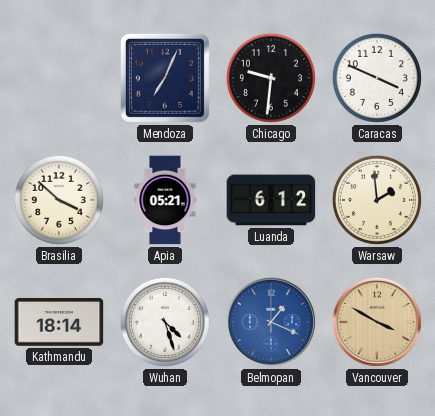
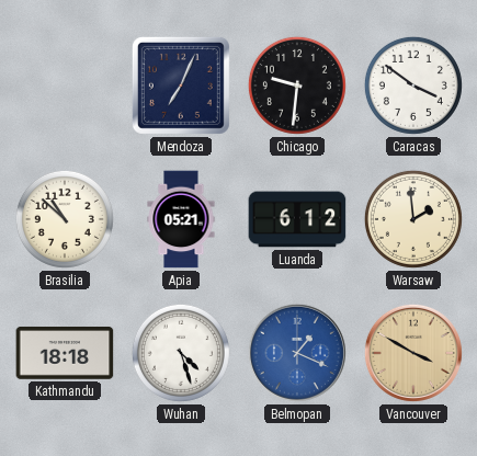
Caracas: 3:49 -> 3:51
Brasilia: 3:52 -> 10:52
Kathmandu: 18:14 -> 18:18
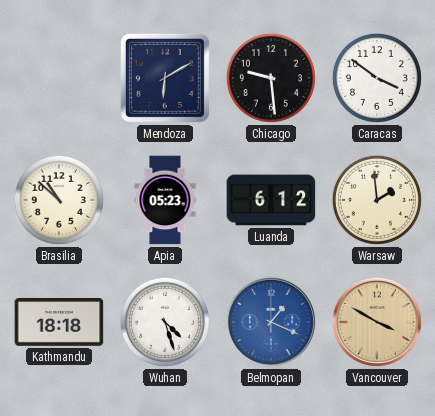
Mendoza: 7:04 -> 6:10
Chicago: 9:31 -> 9:29
Apia: 05:21 -> 05:23
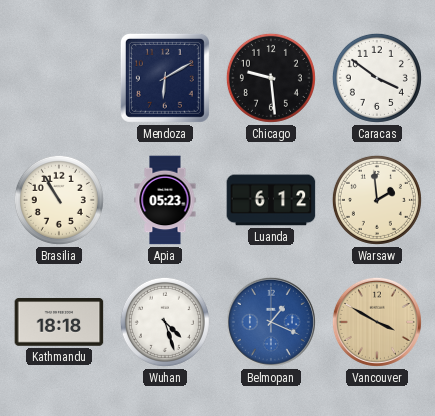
Brasilia: 10:52 -> 10:55
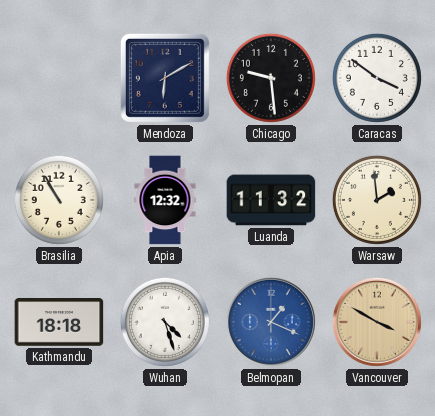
Apia: 05:23 -> 12:32
Luanda: 6:12 -> 11:32
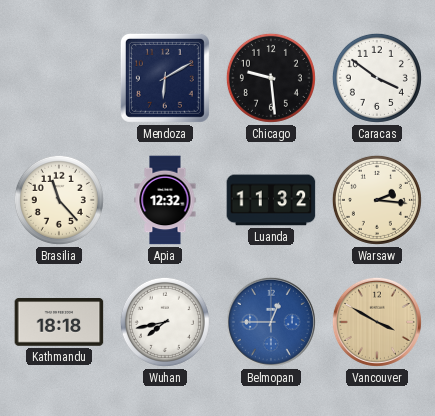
Brasilia: 10:55 -> 11:23
Warsaw: 1:59 -> 2:16
Wuhan: 4:27 -> 7:43
Belmopan: 1:19 -> 12:45
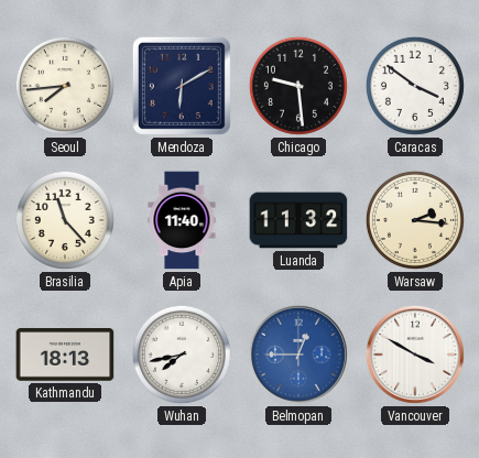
Seoul: none -> 7:44
Apia: 12:32 -> 11:40
Kathmandu: 18:18 -> 18:13
Vancouver dial: champagne -> white
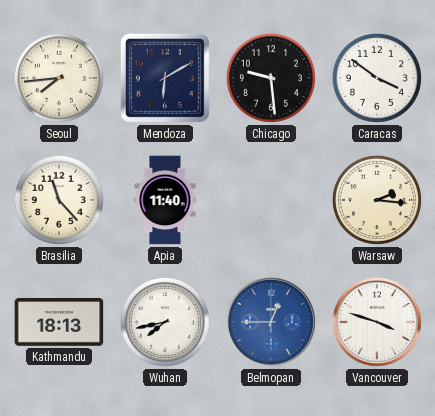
Luanda: 11:32 -> none
Vancouver: 3:50 -> 3:48
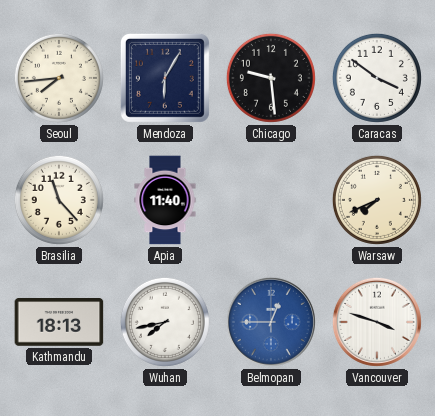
Mendoza: 6:10 -> 6:05
Warsaw: 2:16 -> 7:41
